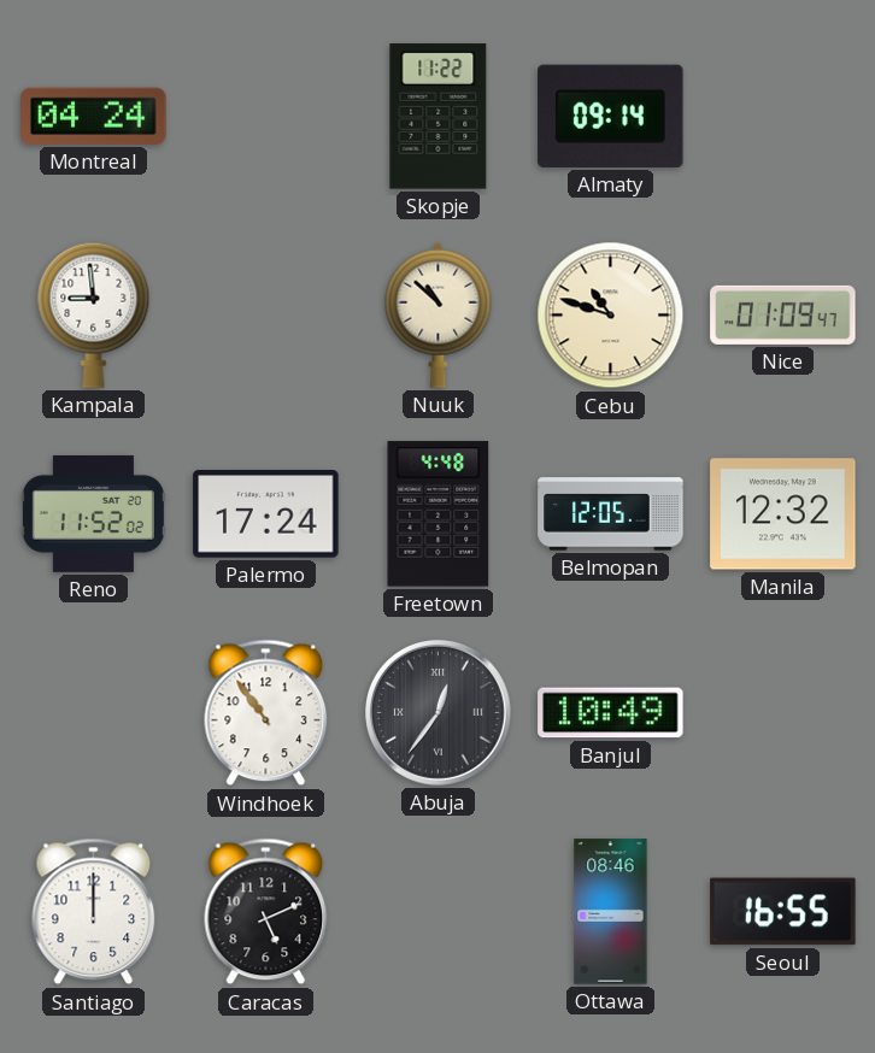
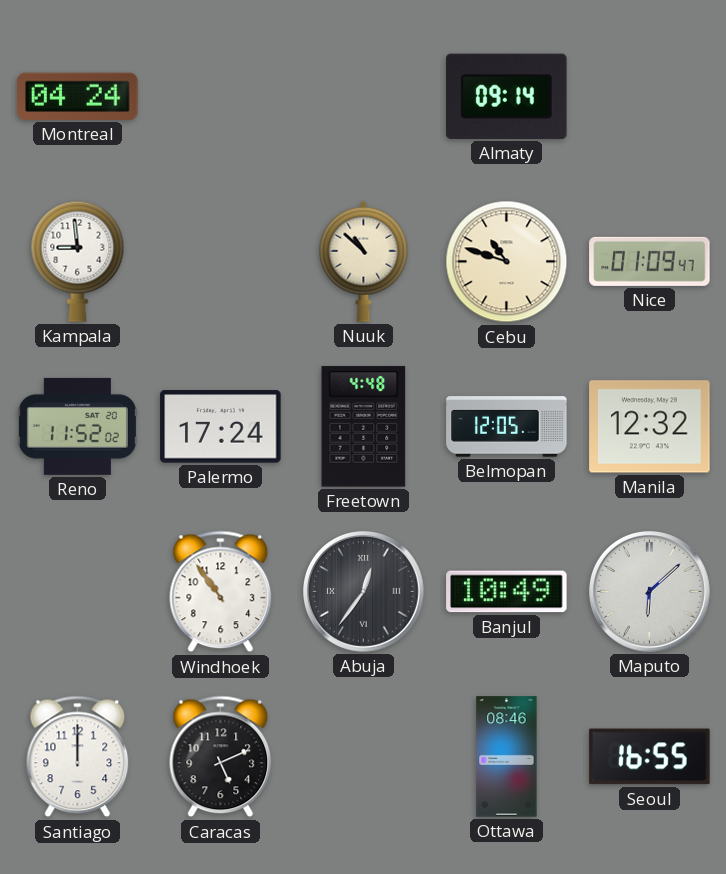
Skopje: 11:22 -> none
Maputo: none -> 6:08
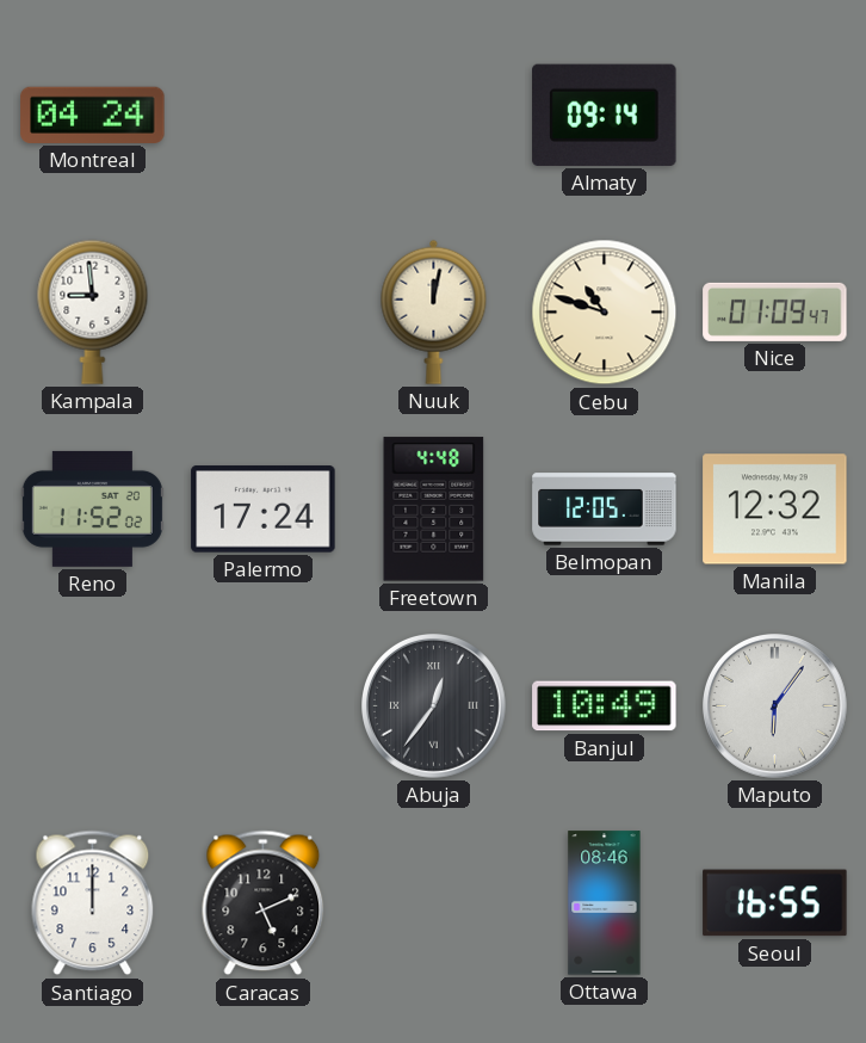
Nuuk: 10:52 -> 12:02
Windhoek: 10:54 -> none
Maputo: 6:08 -> 6:06
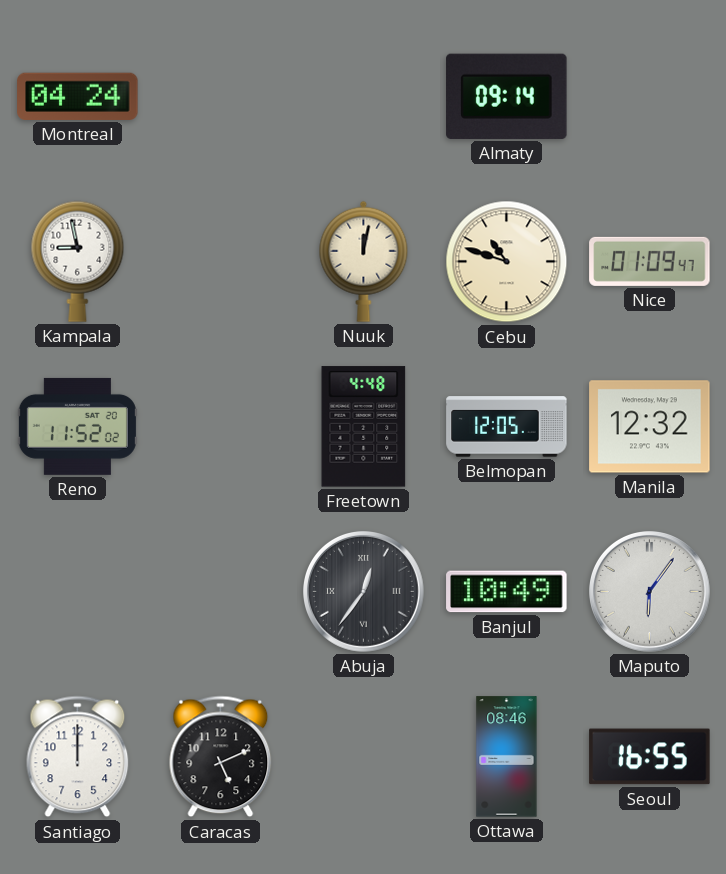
Kampala: 8:59 -> 8:58
Palermo: 17:24 -> none
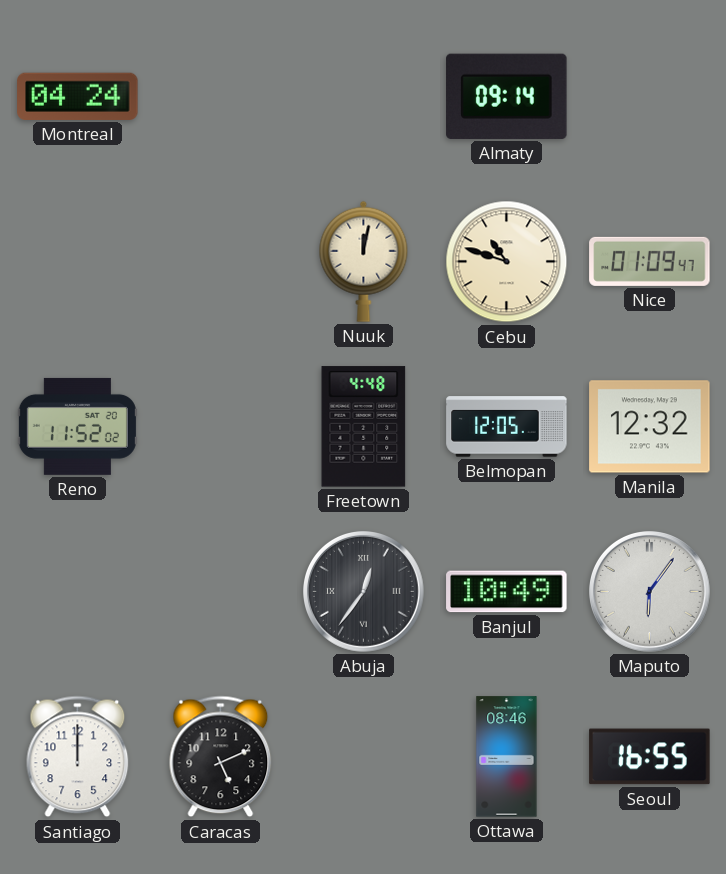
Kampala: 8:58 -> none
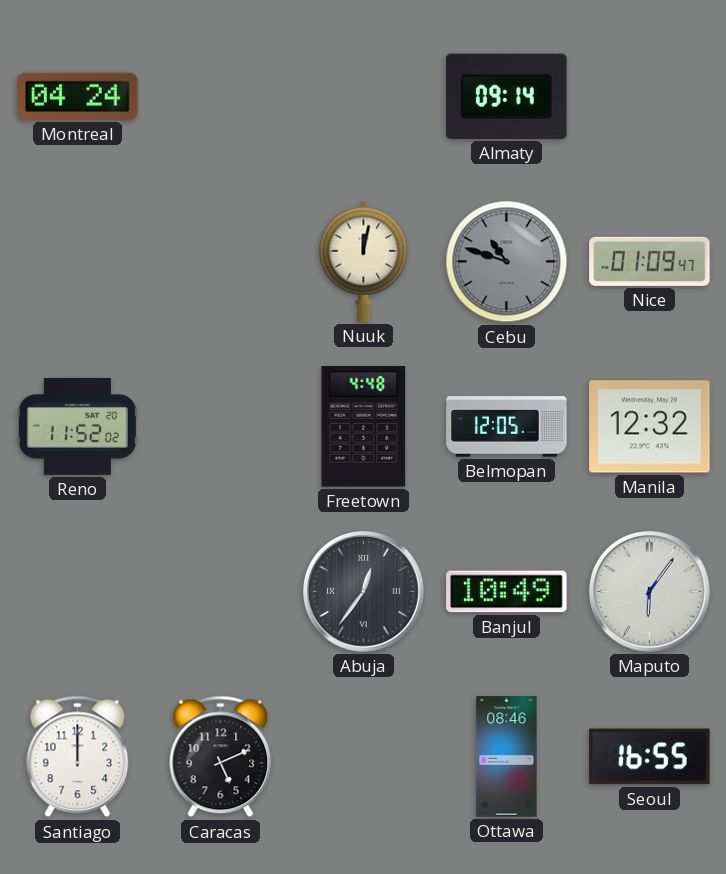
Cebu dial: cream -> grey
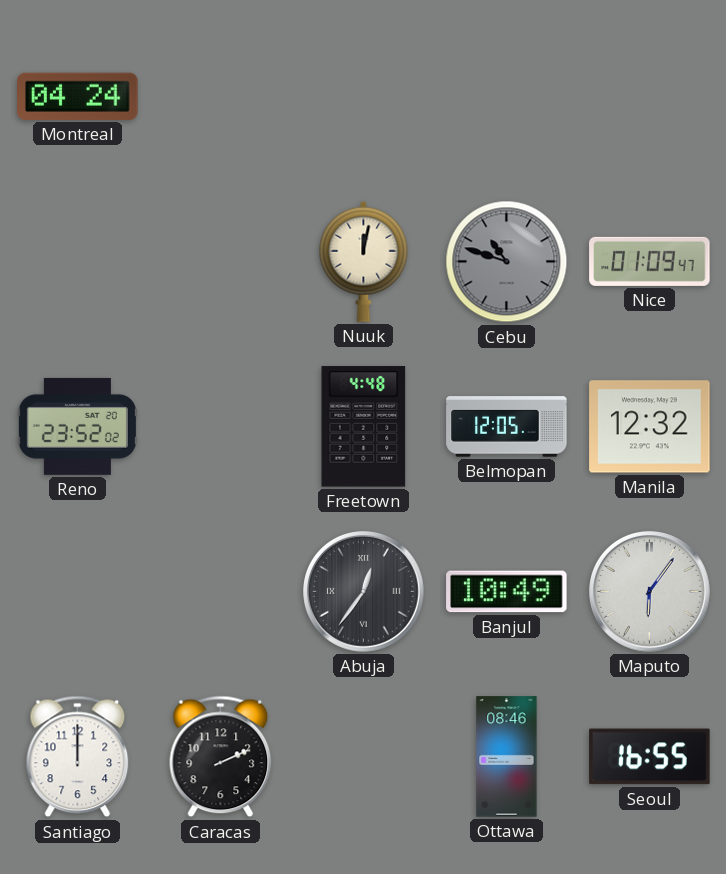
Almaty: 09:14 -> none
Reno: 11:52 -> 23:52
Caracas: 5:11 -> 2:11
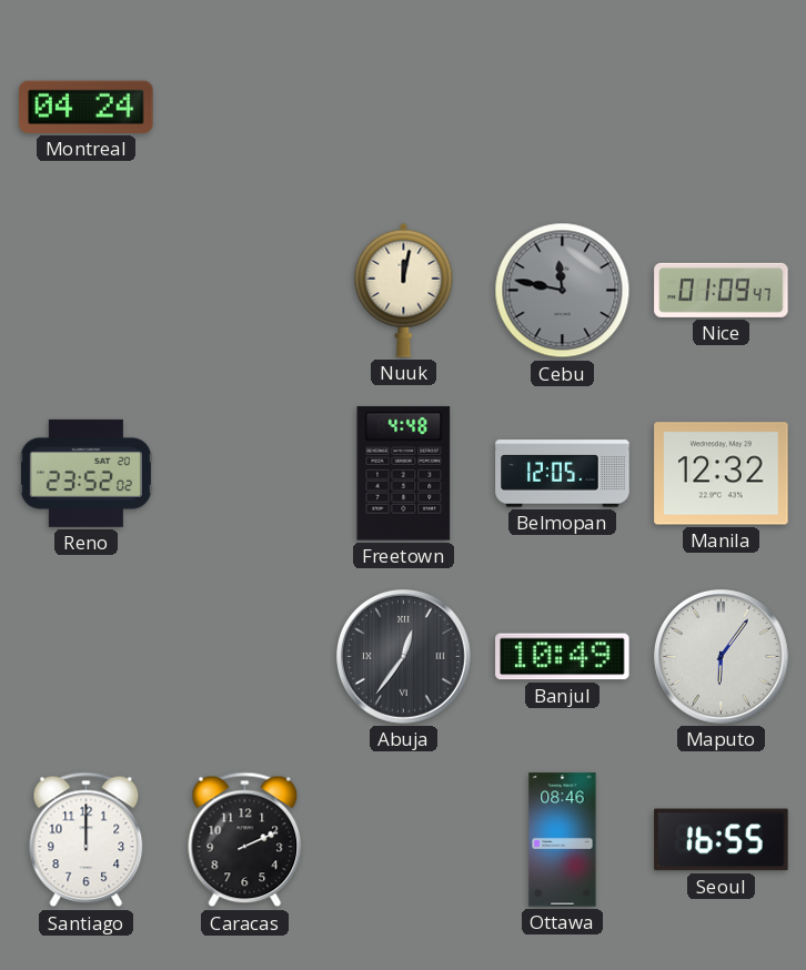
Cebu: 10:48 -> 11:47
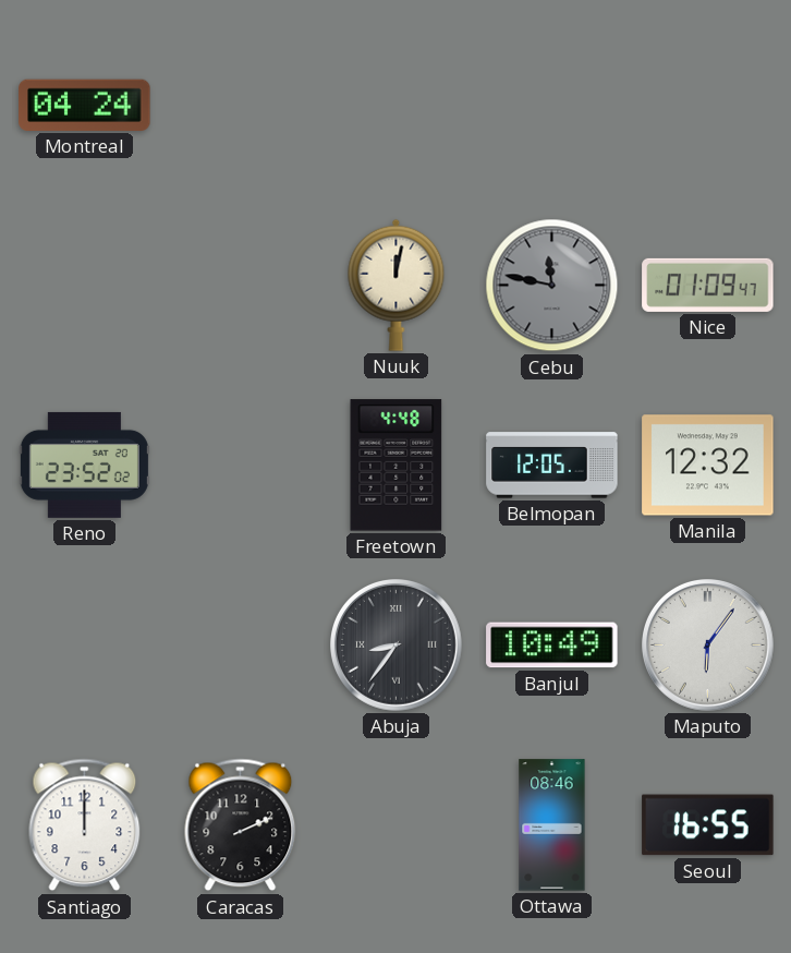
Abuja: 12:36 -> 8:36
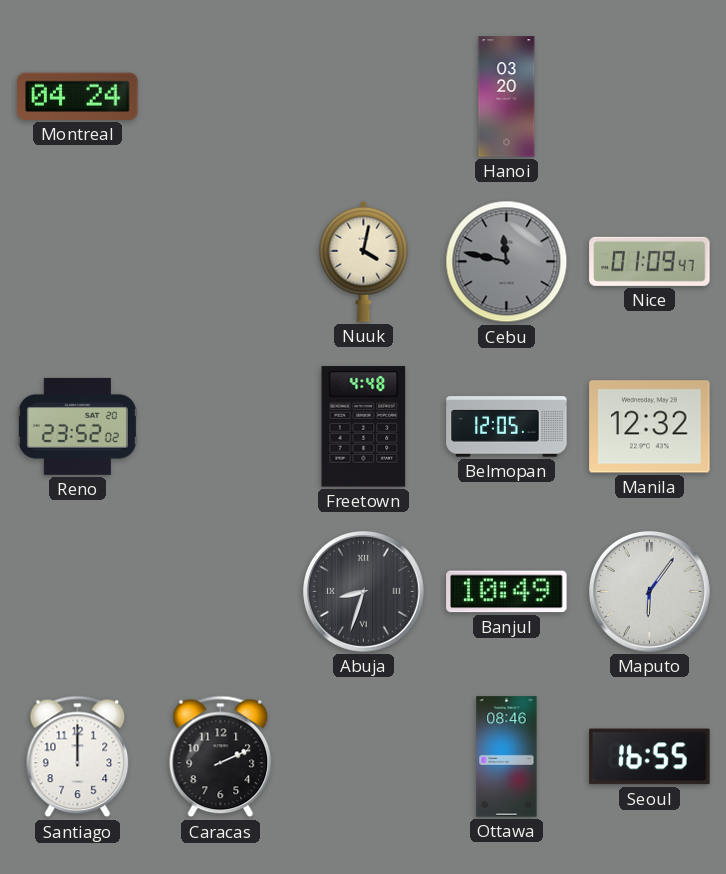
Hanoi: none -> 03:20
Nuuk: 12:02 -> 4:02
Abuja: 8:36 -> 8:33
